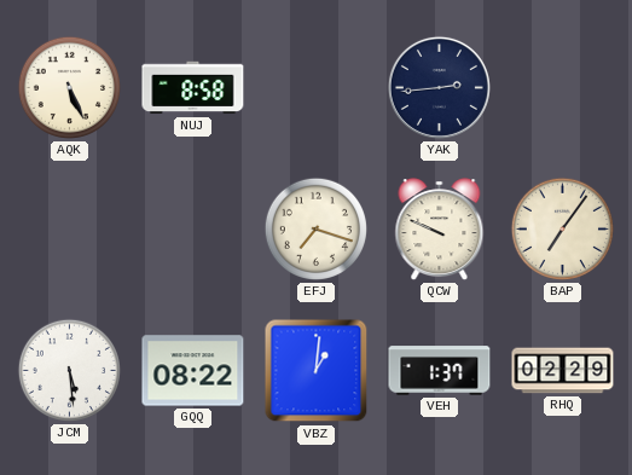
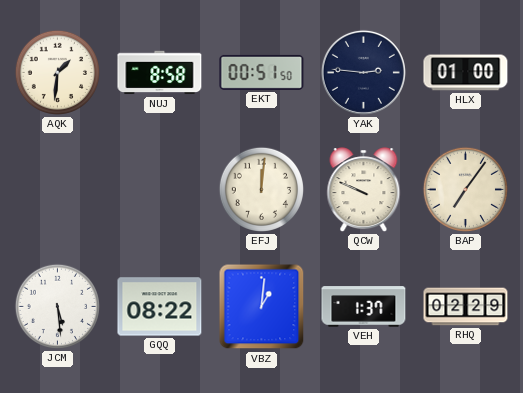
AQK: 5:26 -> 1:31
EKT: none -> 00:51
YAK: 2:44 -> 2:46
HLX: none -> 01:00
EFJ: 7:18 -> 12:01
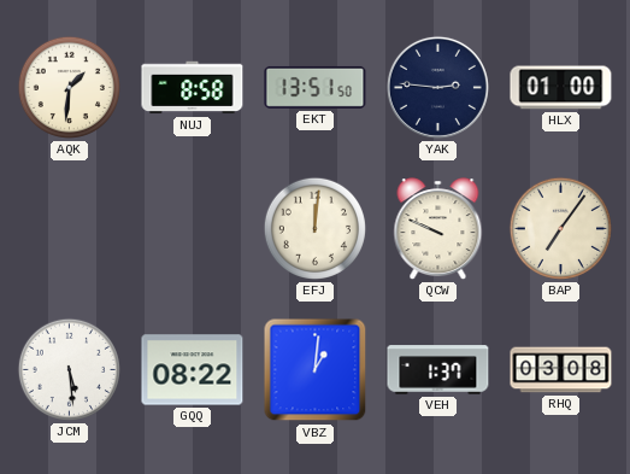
EKT: 00:51 -> 13:51
RHQ: 02:29 -> 03:08
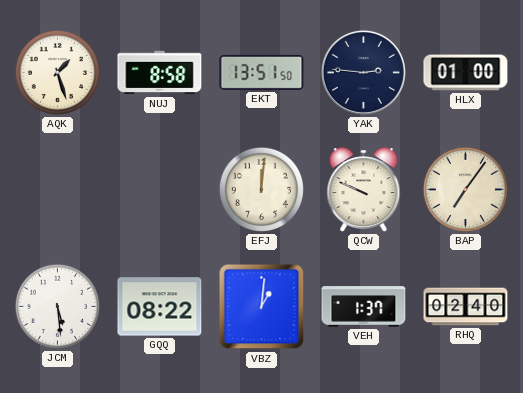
AQK: 1:31 -> 1:27
RHQ: 03:08 -> 02:40
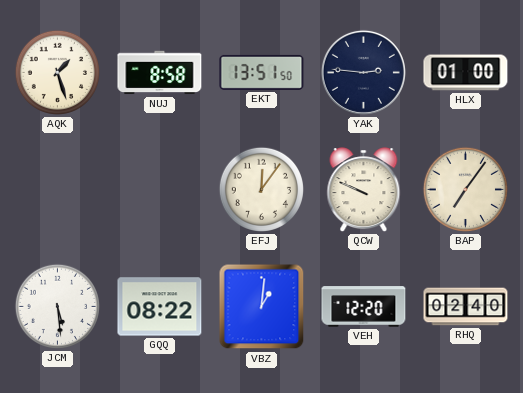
EFJ: 12:01 -> 12:06
VEH: 1:37 -> 12:20
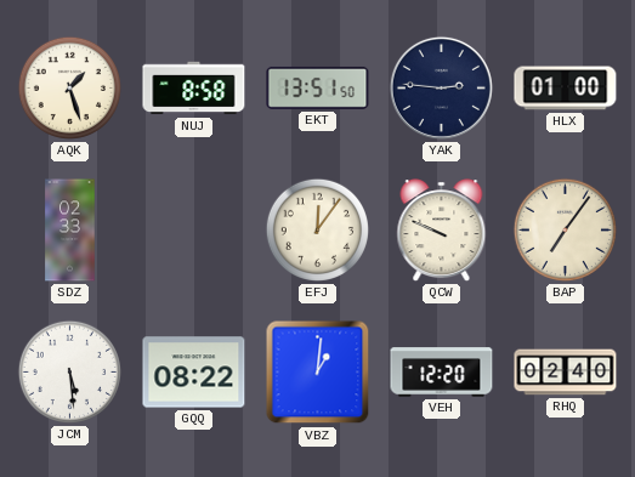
SDZ: none -> 02:33
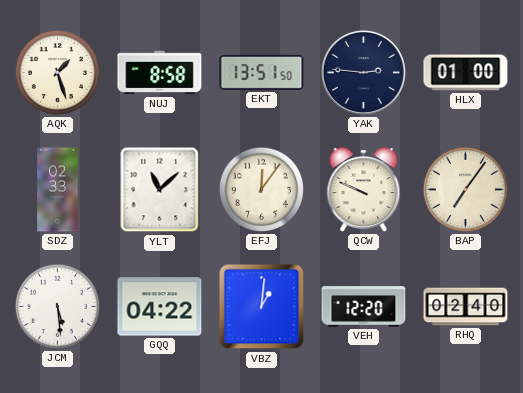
YLT: none -> 11:08
GQQ: 08:22 -> 04:22
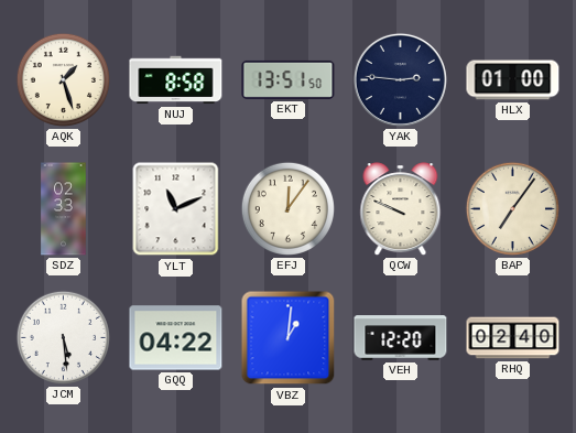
YLT: 11:08 -> 11:11
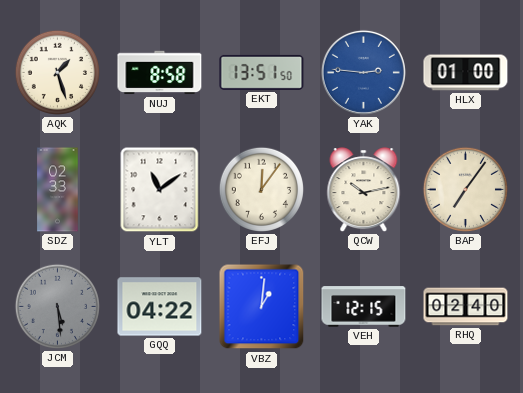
YAK dial: navy -> blue
YLT: 11:11 -> 11:09
QCW: 9:49 -> 10:13
JCM dial: white -> grey
VEH: 12:20 -> 12:15
